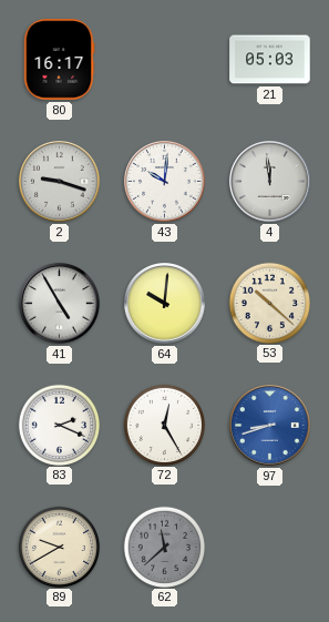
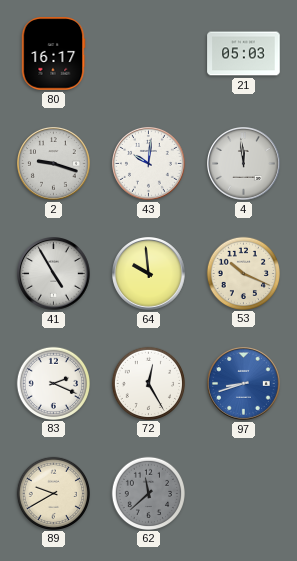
64: 10:01 -> 9:59
53: 10:22 -> 10:19
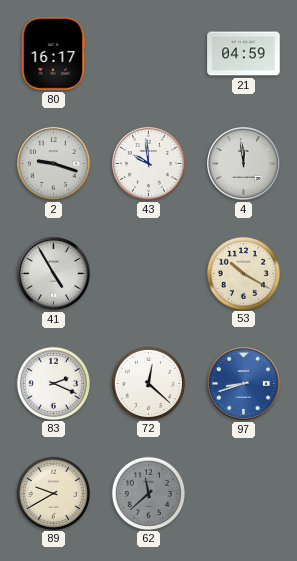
21: 05:03 -> 04:59
43: 10:01 -> 9:59
64: 9:59 -> none
53: 10:19 -> 10:20
72: 12:25 -> 12:22
